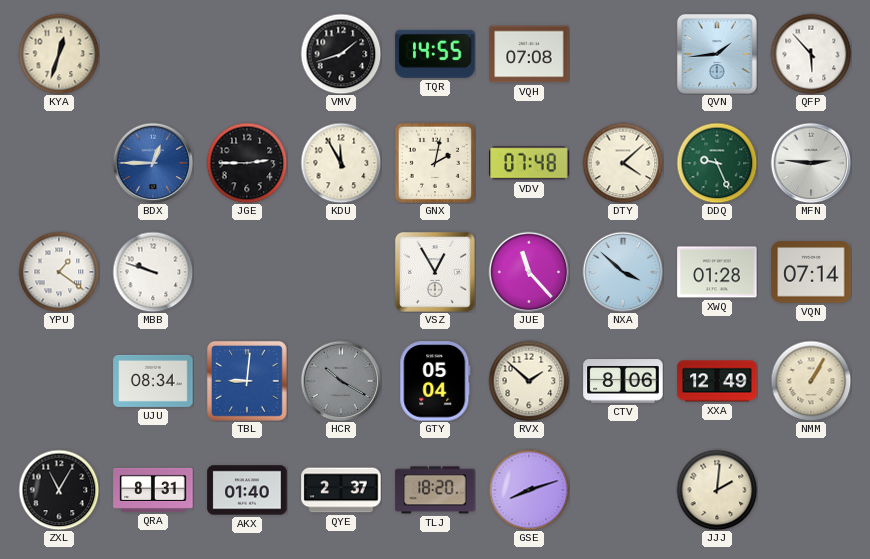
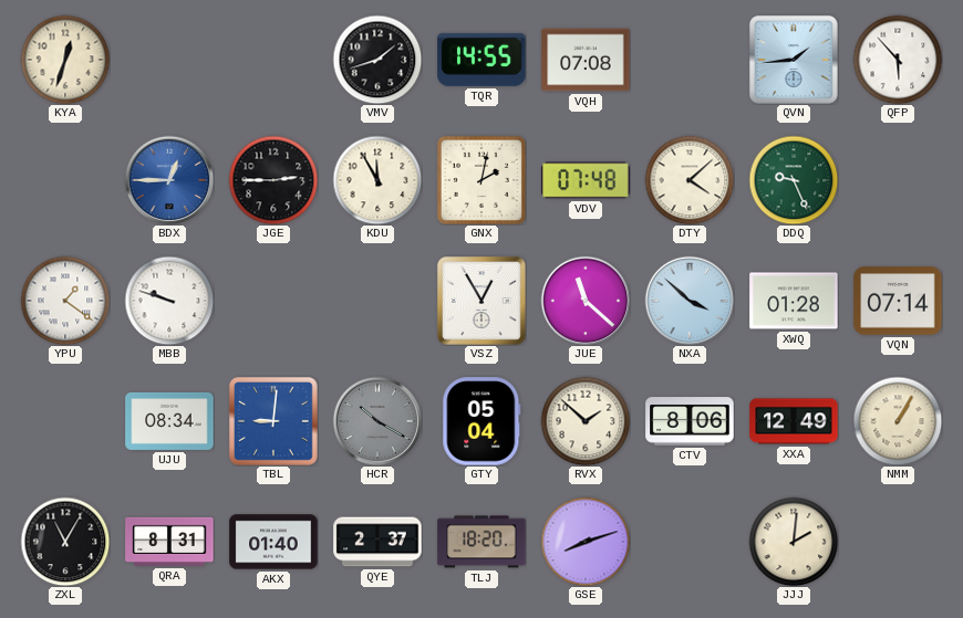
MFN: 2:46 -> none
JUE: 11:23 -> 11:22
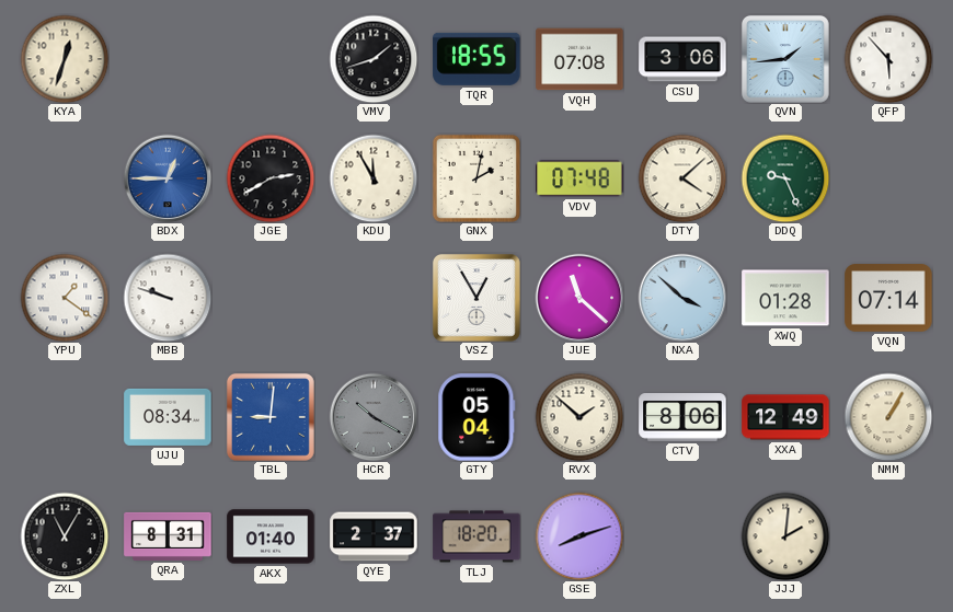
TQR: 14:55 -> 18:55
CSU: none -> 3:06
JGE: 2:45 -> 2:40
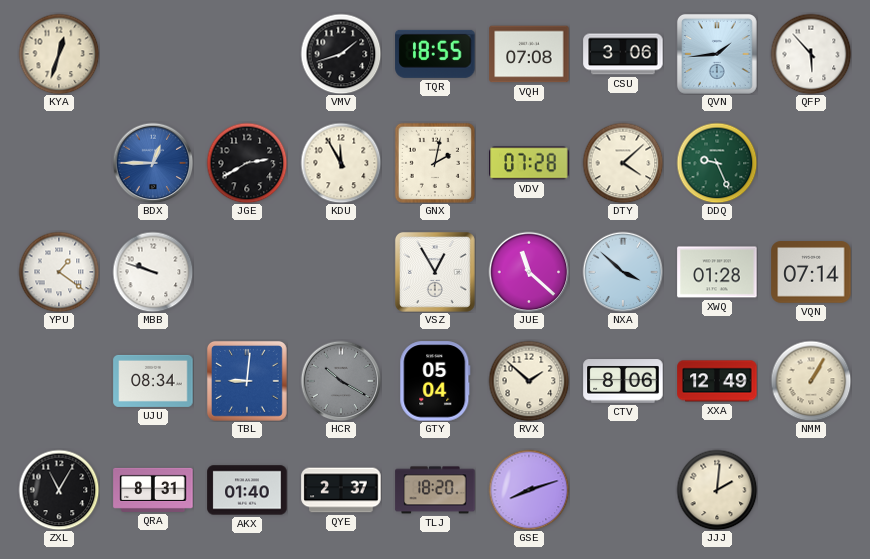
VDV: 07:48 -> 07:28
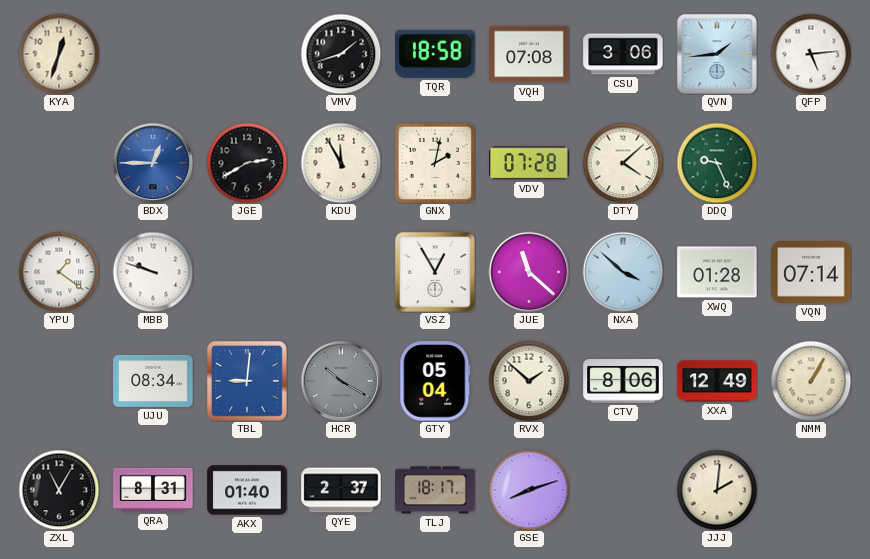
TQR: 18:55 -> 18:58
QFP: 5:53 -> 5:14
TLJ: 18:20 -> 18:17
